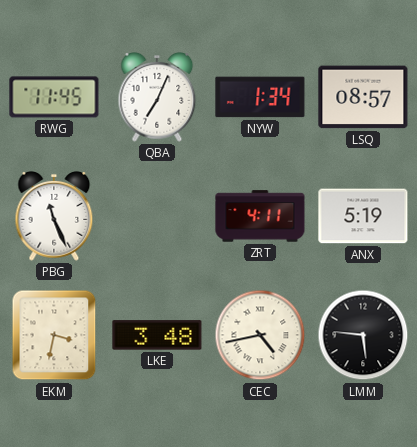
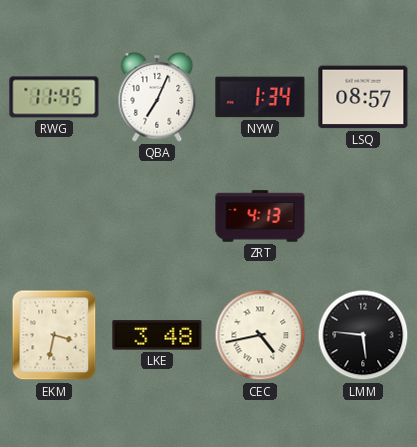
PBG: 11:26 -> none
ZRT: 4:11 -> 4:13
ANX: 5:19 -> none
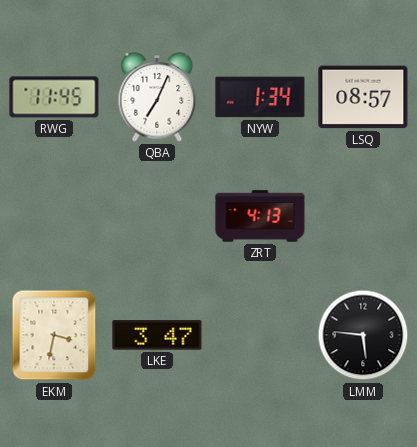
LKE: 3:48 -> 3:47
CEC: 4:43 -> none
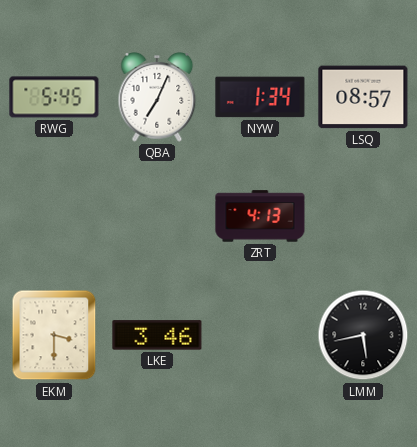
RWG: 11:45 -> 5:45
EKM: 3:32 -> 3:30
LKE: 3:47 -> 3:46
LMM: 5:46 -> 5:43
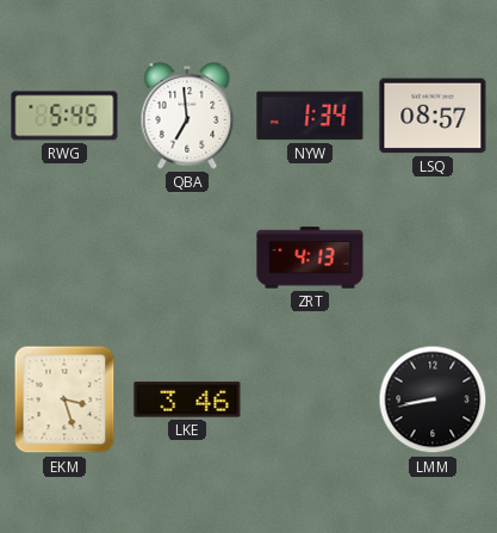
QBA: 7:04 -> 6:59
EKM: 3:30 -> 3:27
LMM: 5:43 -> 8:43
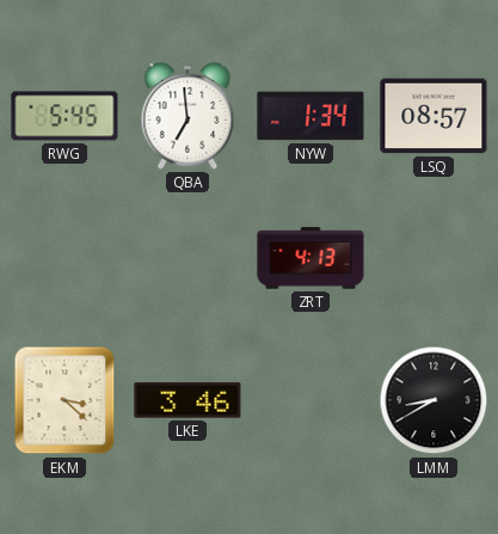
EKM: 3:27 -> 3:22
LMM: 8:43 -> 8:40
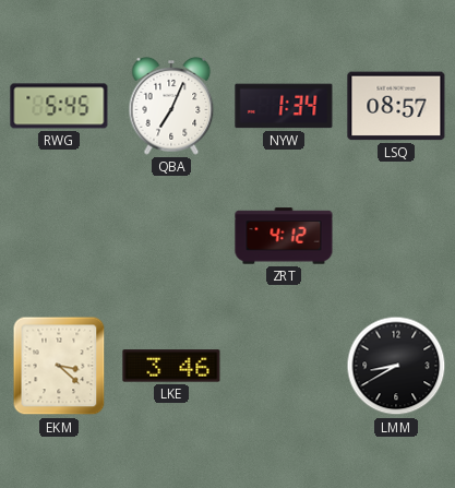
QBA: 6:59 -> 7:04
ZRT: 4:13 -> 4:12
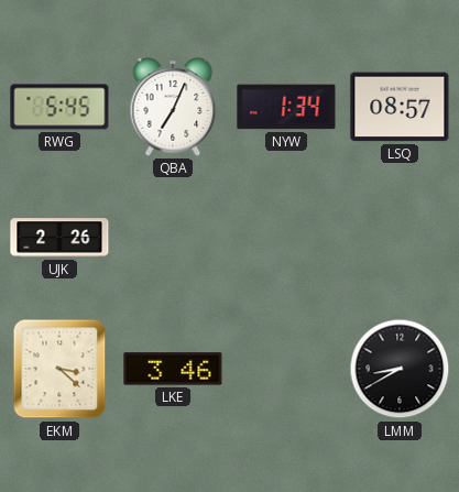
UJK: none -> 2:26
ZRT: 4:12 -> none
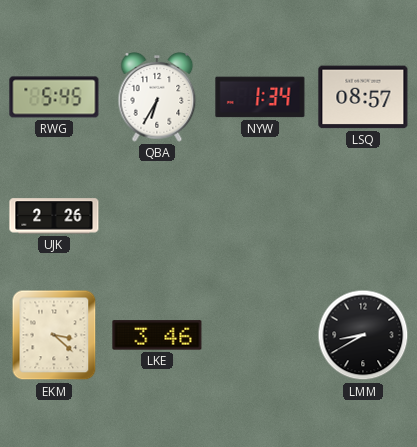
QBA: 7:04 -> 6:35
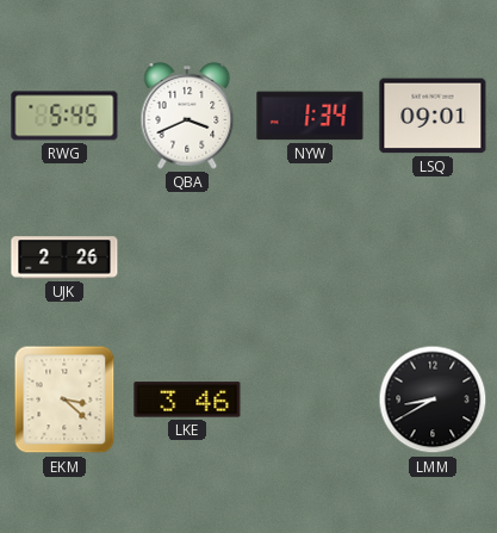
QBA: 6:35 -> 3:41
LSQ: 08:57 -> 09:01
